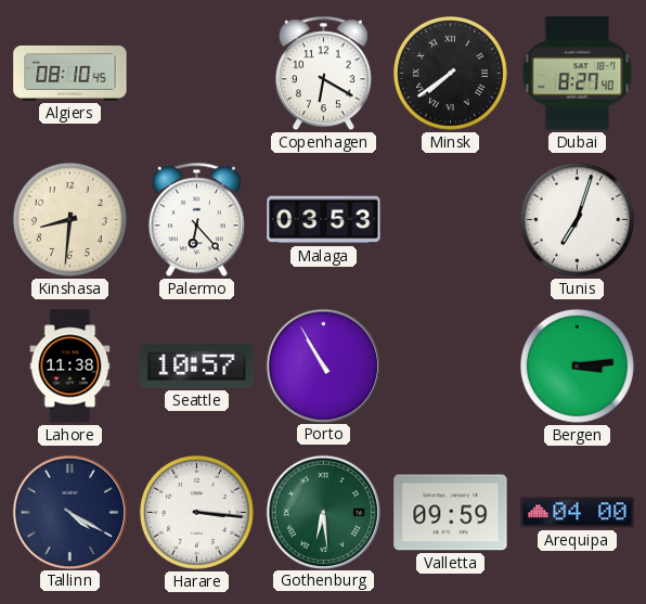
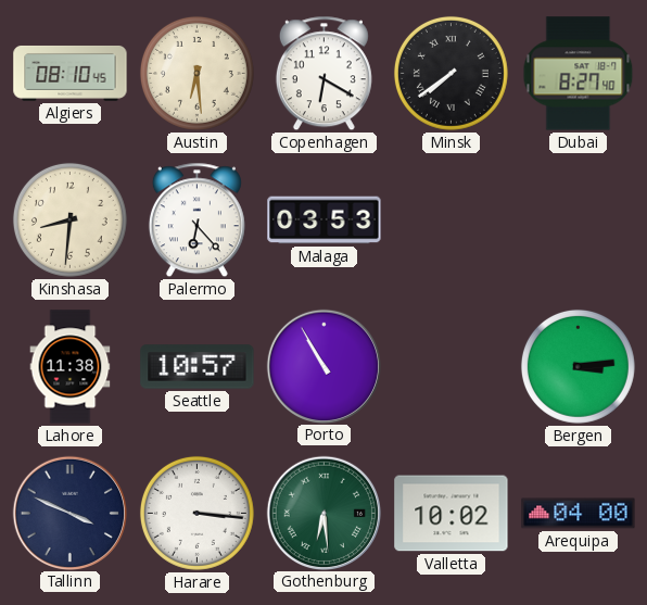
Austin: none -> 6:29
Tunis: 7:03 -> none
Tallinn: 4:20 -> 3:49
Valletta: 09:59 -> 10:02
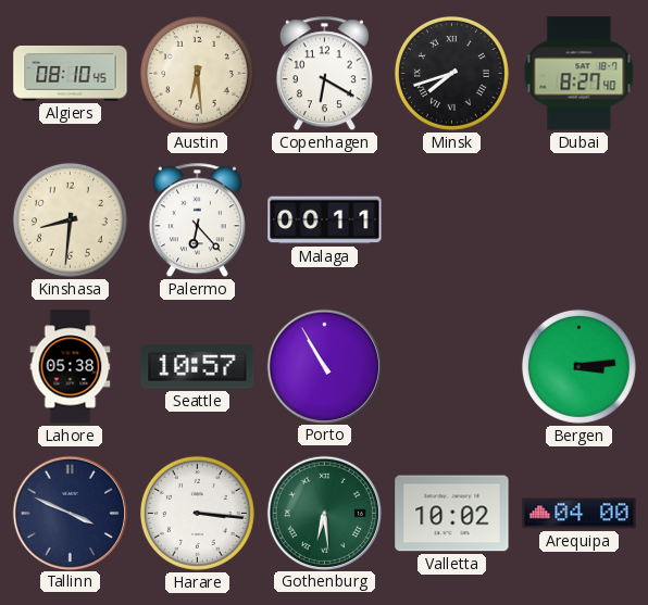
Minsk: 7:39 -> 7:42
Malaga: 03:53 -> 00:11
Lahore: 11:38 -> 05:38
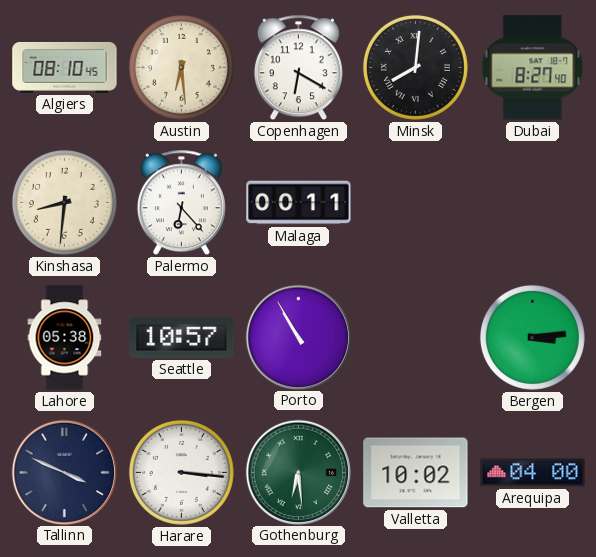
Minsk: 7:42 -> 8:01
